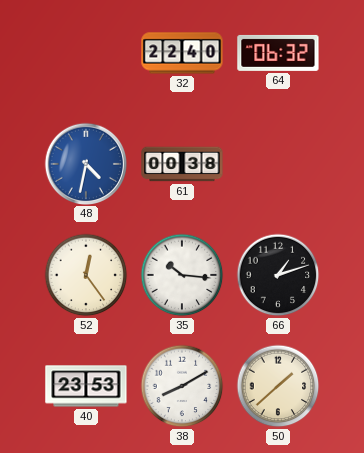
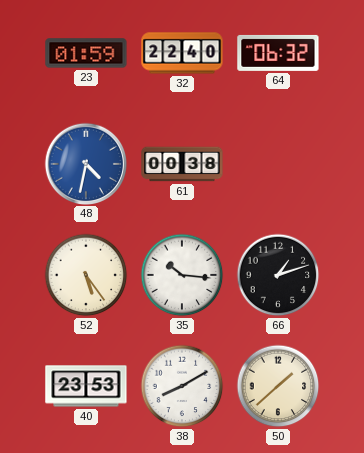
23: none -> 01:59
52: 12:24 -> 5:24
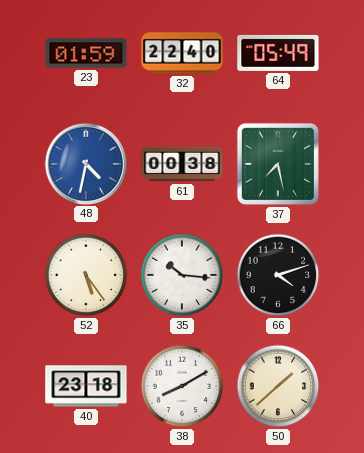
64: 06:32 -> 05:49
37: none -> 7:28
66: 1:12 -> 4:12
40: 23:53 -> 23:18
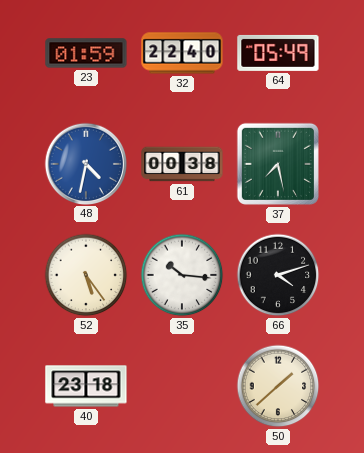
38: 8:10 -> none
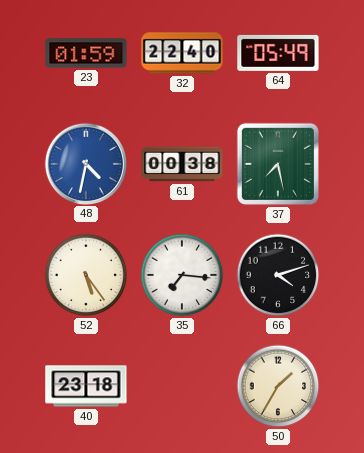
35: 10:16 -> 7:16
50: 1:38 -> 1:35
